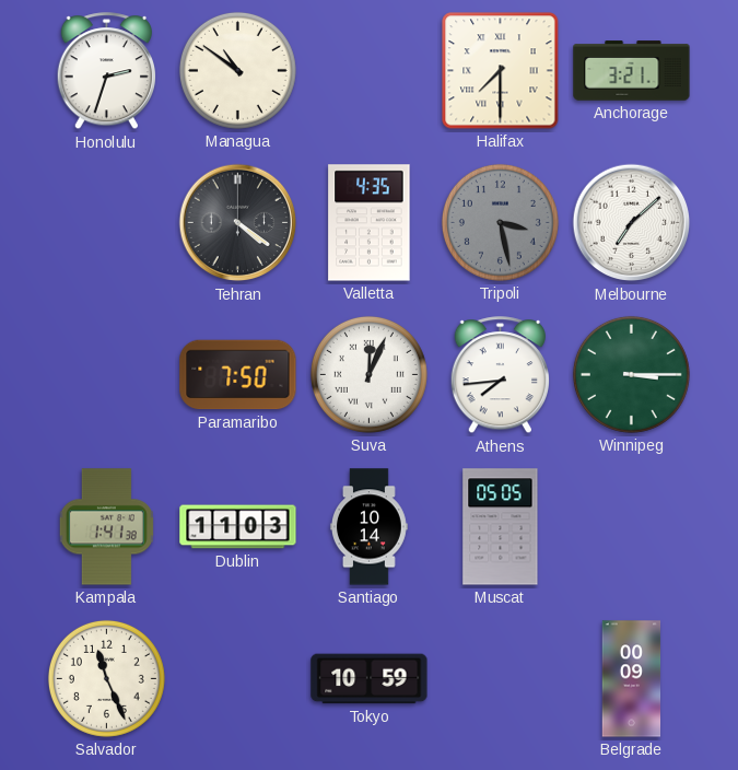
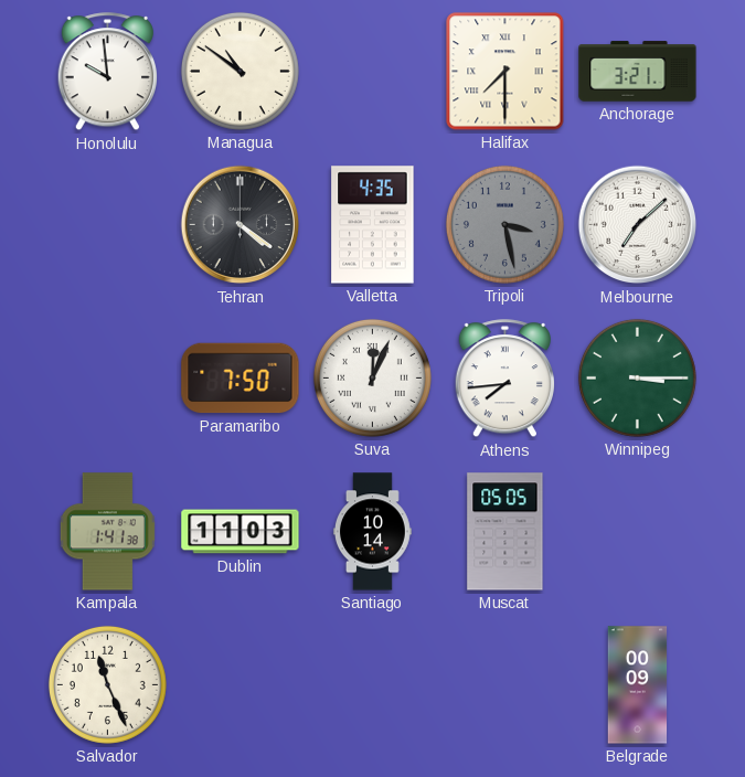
Honolulu: 2:33 -> 9:59
Tokyo: 10:59 -> none
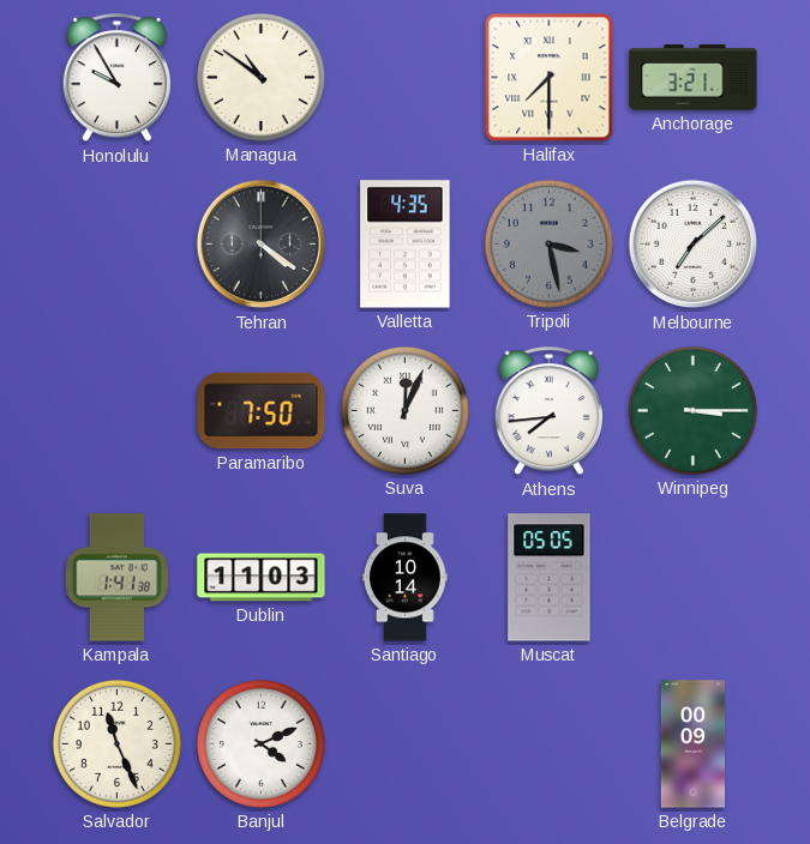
Honolulu: 9:59 -> 9:55
Banjul: none -> 4:11
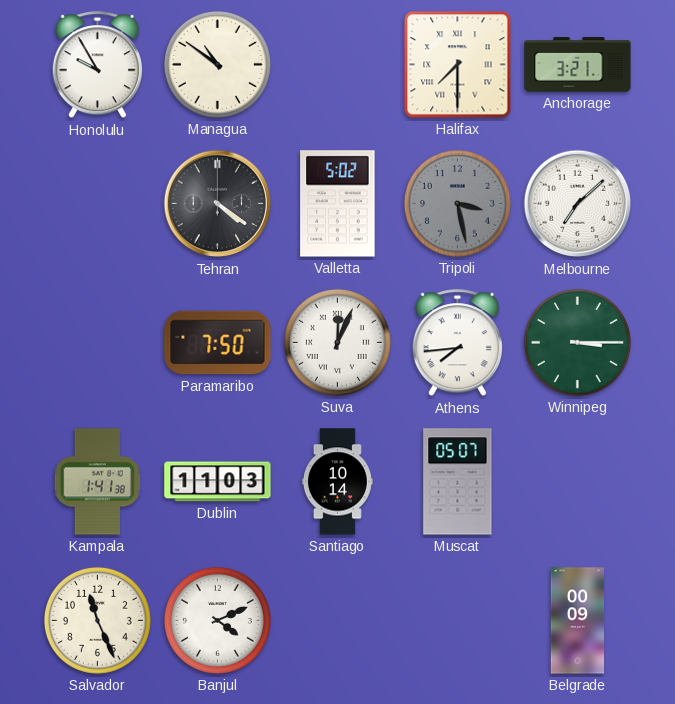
Valletta: 4:35 -> 5:02
Muscat: 05:05 -> 05:07
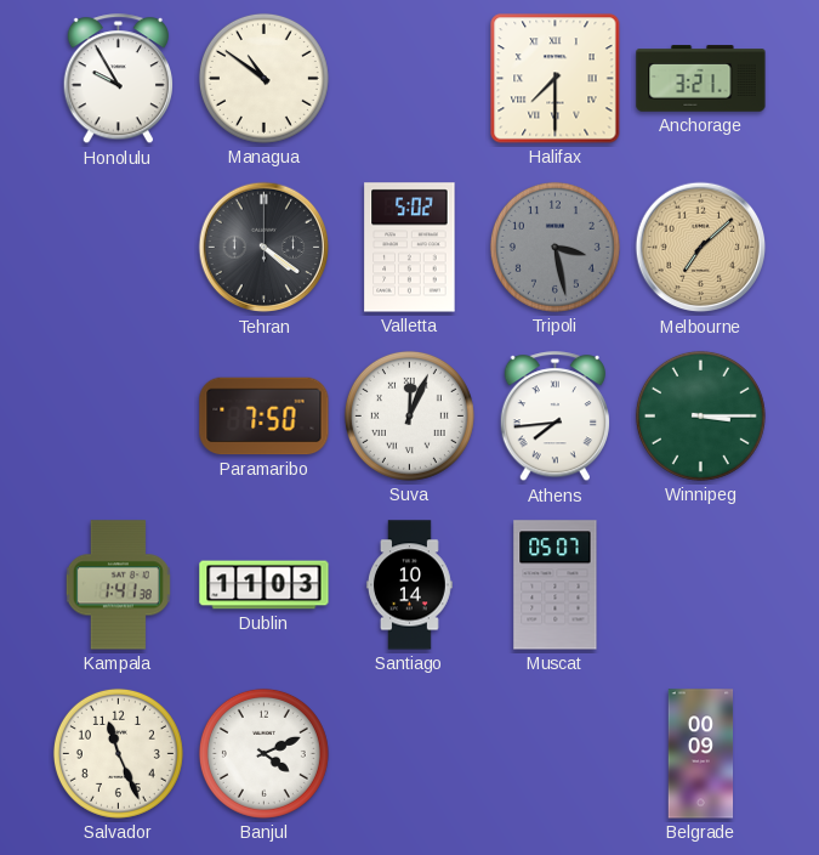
Melbourne dial: white -> champagne
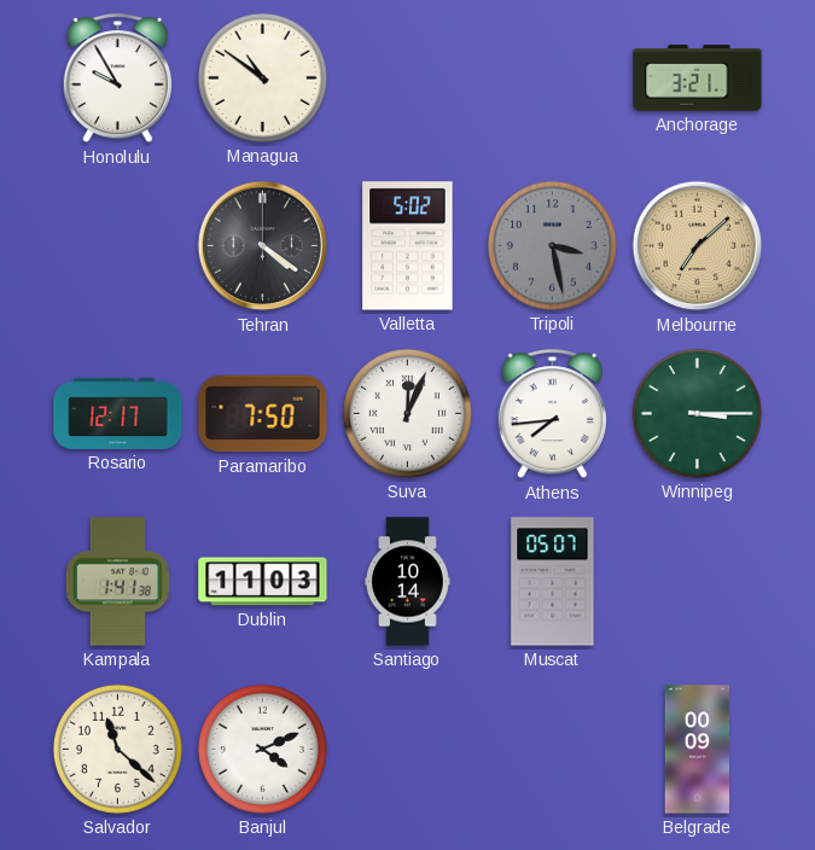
Halifax: 7:30 -> none
Rosario: none -> 12:17
Salvador: 11:26 -> 11:22
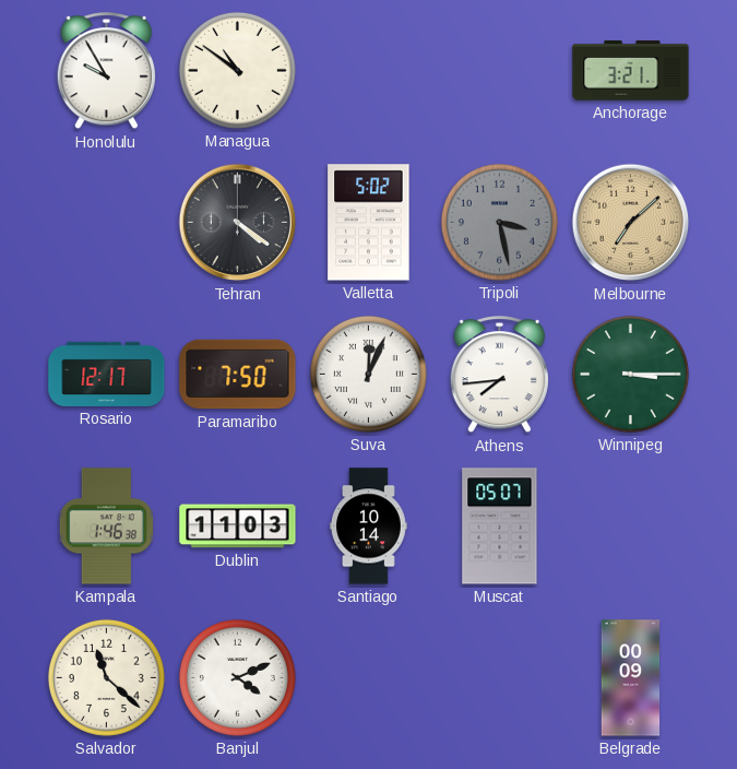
Kampala: 1:41 -> 1:46
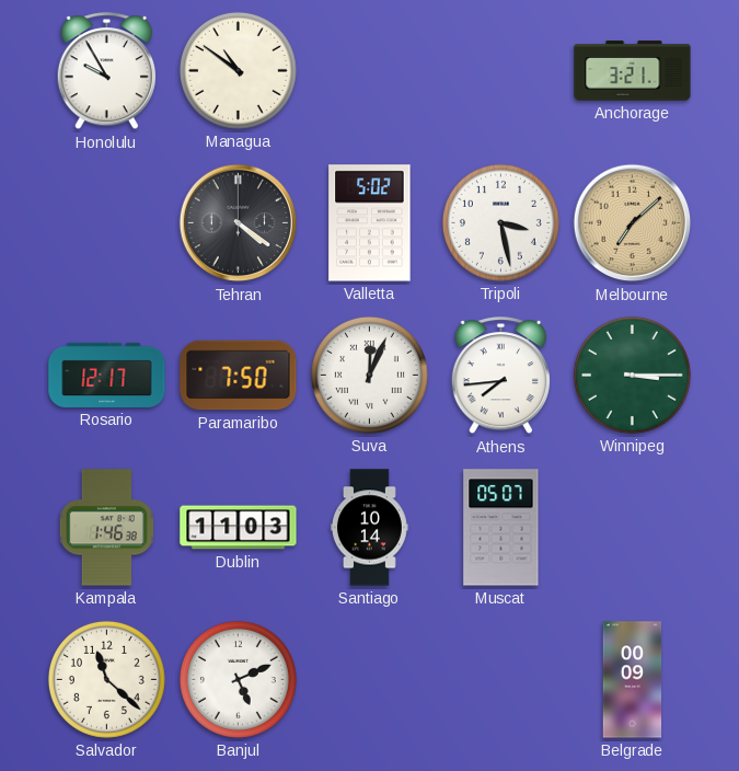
Tripoli dial: grey -> white
Banjul: 4:11 -> 5:11
